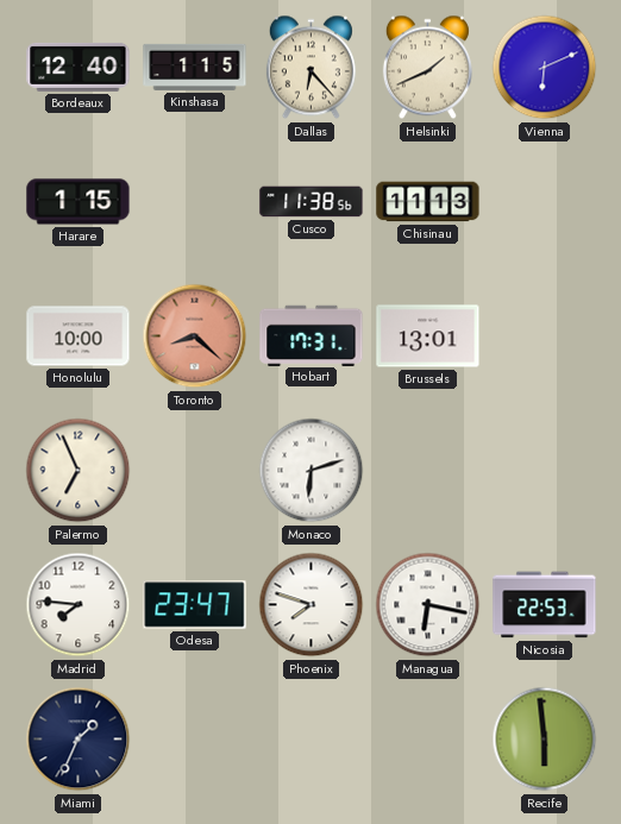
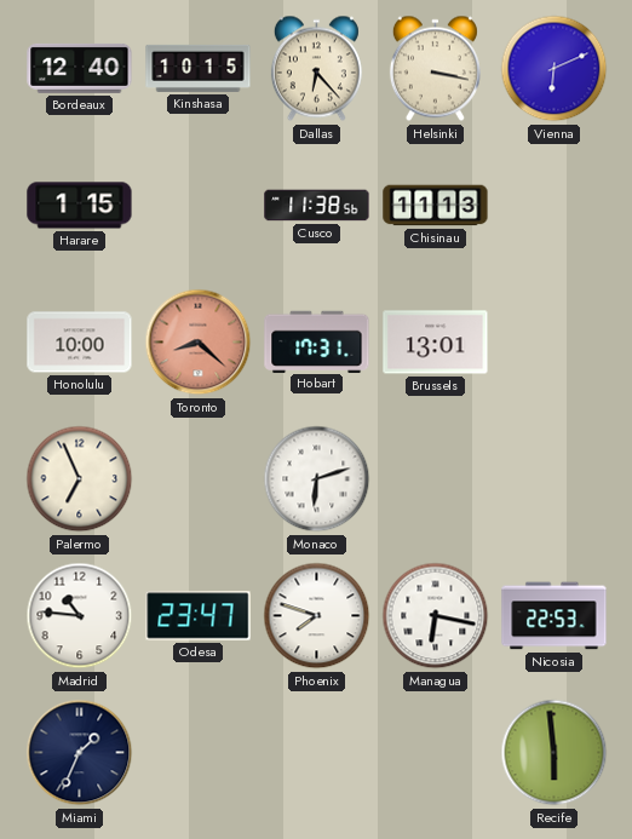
Kinshasa: 1:15 -> 10:15
Helsinki: 1:41 -> 3:17
Madrid: 7:46 -> 10:46
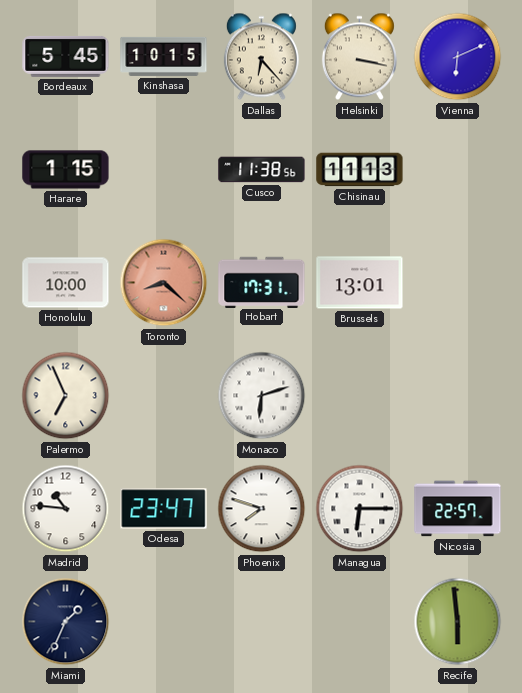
Bordeaux: 12:40 -> 5:45
Managua: 6:17 -> 6:15
Nicosia: 22:53 -> 22:57
